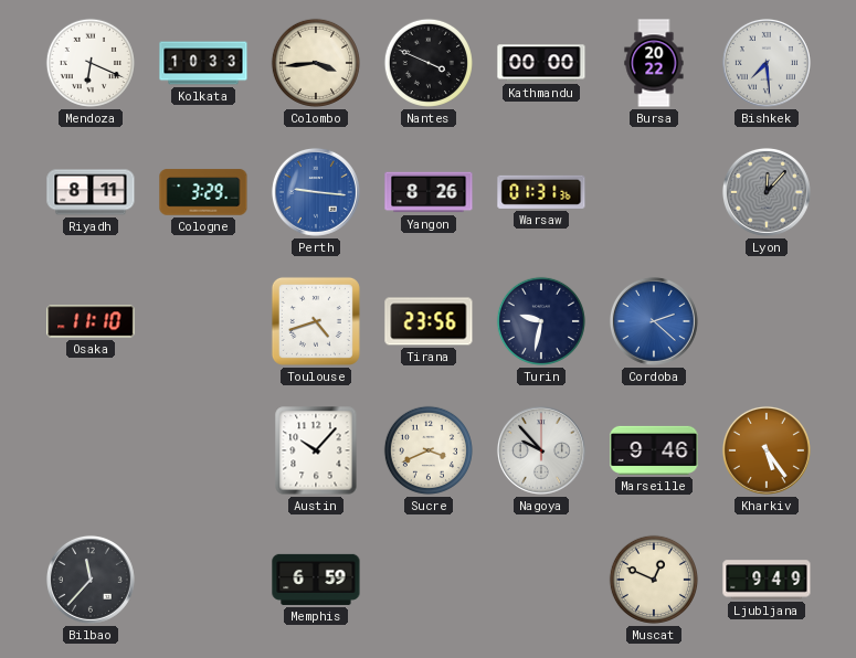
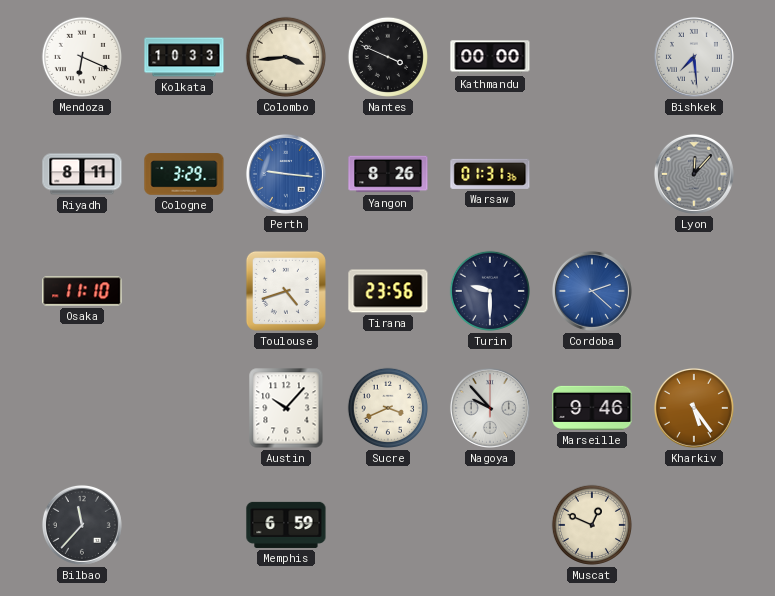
Bursa: 20:22 -> none
Turin: 9:32 -> 9:30
Ljubljana: 9:49 -> none
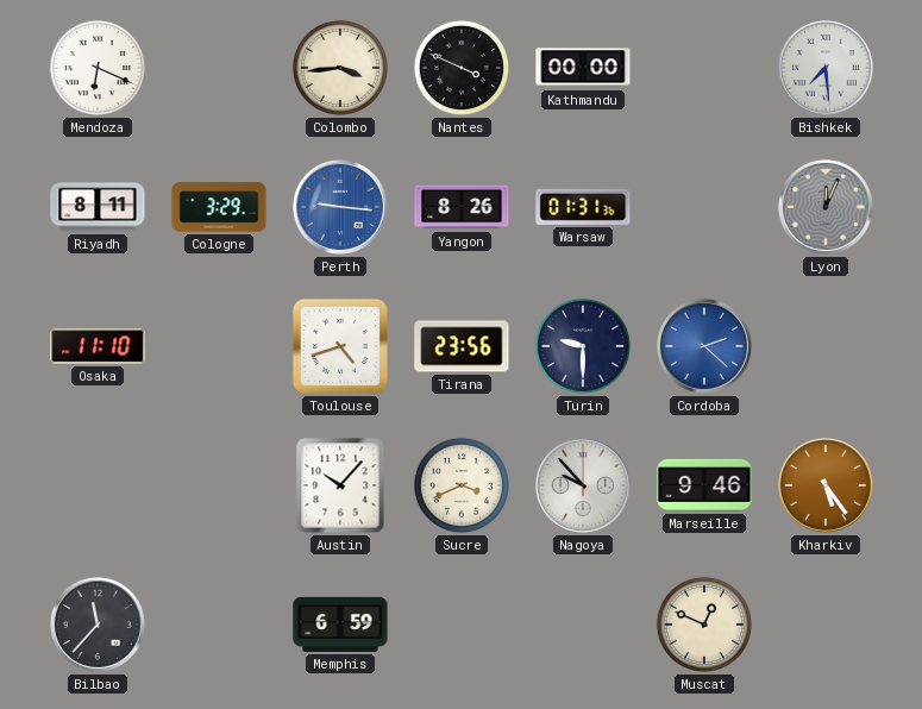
Kolkata: 10:33 -> none
Lyon: 12:07 -> 12:04
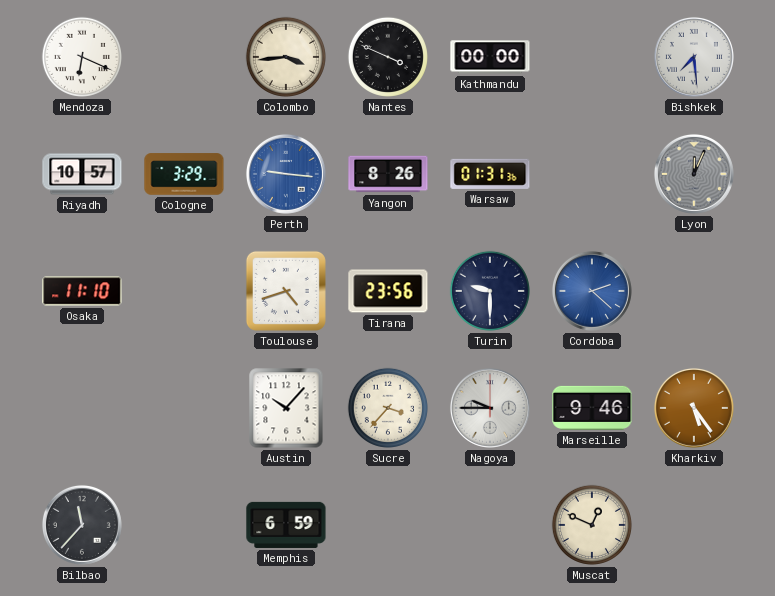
Riyadh: 8:11 -> 10:57
Sucre: 3:41 -> 3:37
Nagoya: 9:53 -> 9:45
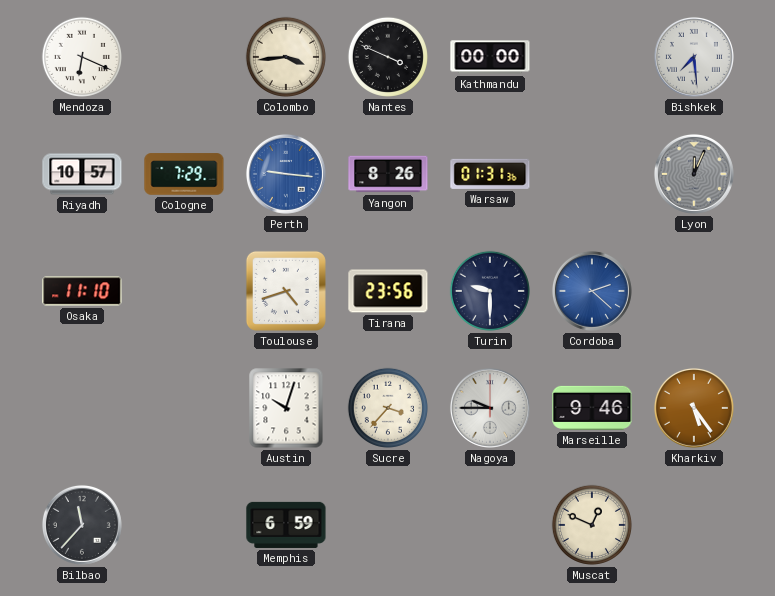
Cologne: 3:29 -> 7:29
Austin: 10:07 -> 10:03
